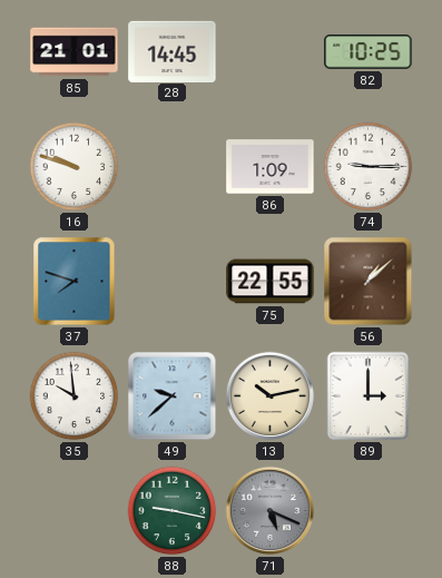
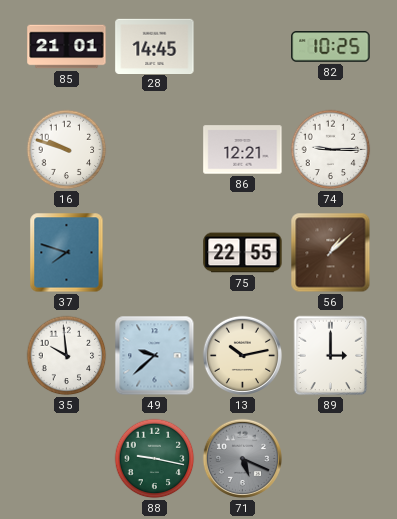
86: 1:09 -> 12:21
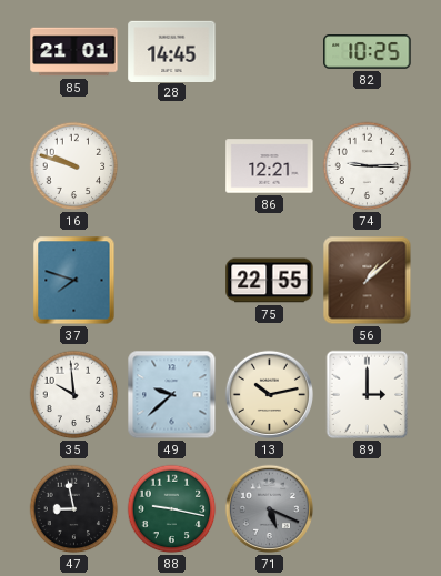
47: none -> 8:58
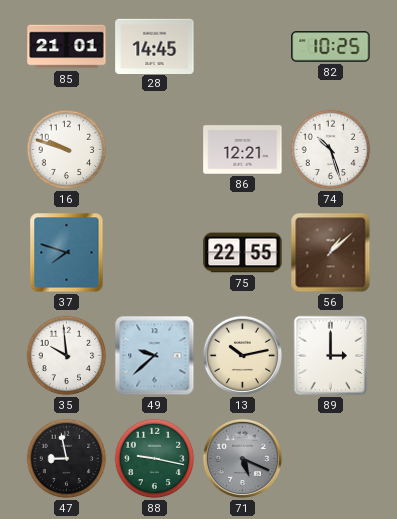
74: 9:15 -> 10:27
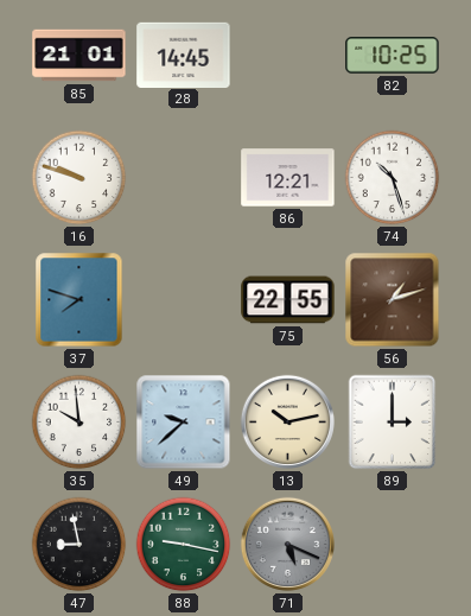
56: 1:08 -> 1:12
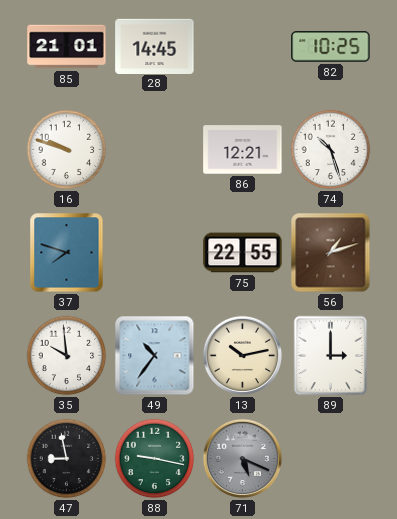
49: 9:38 -> 10:36
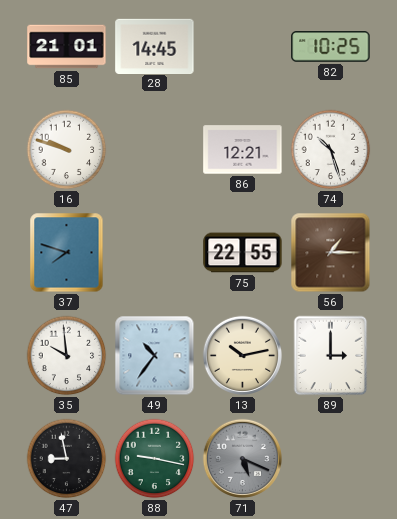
56: 1:12 -> 1:15
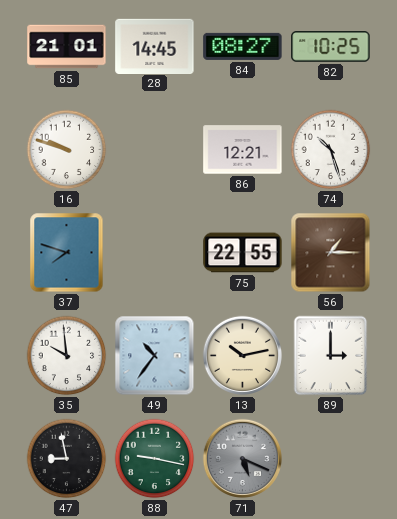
84: none -> 08:27
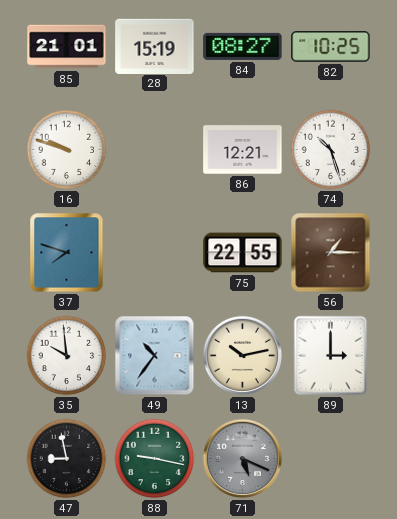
28: 14:45 -> 15:19
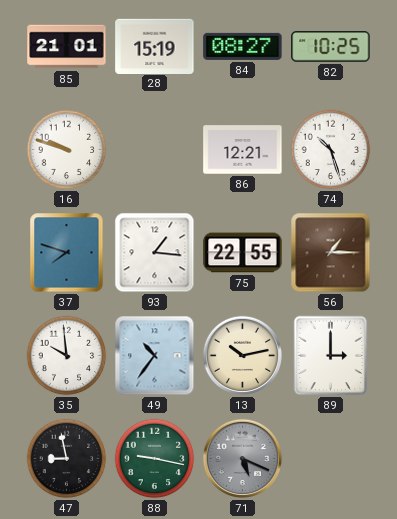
93: none -> 1:16
